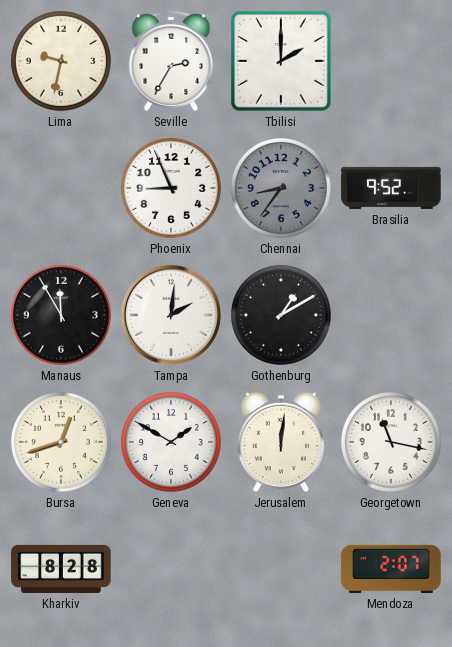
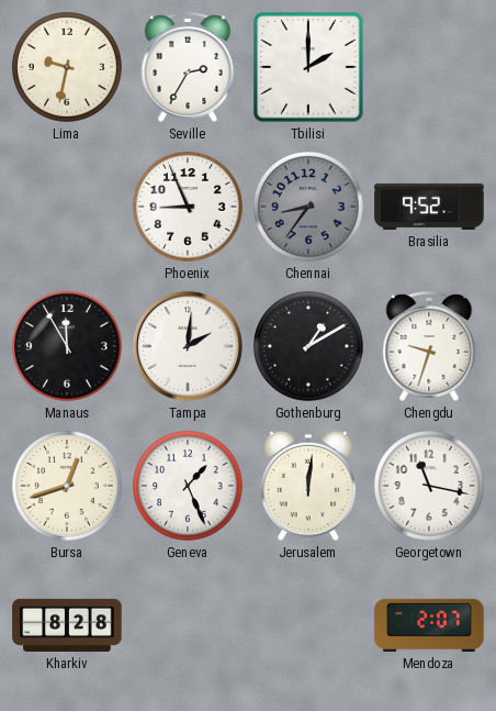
Chengdu: none -> 9:33
Geneva: 1:50 -> 1:26
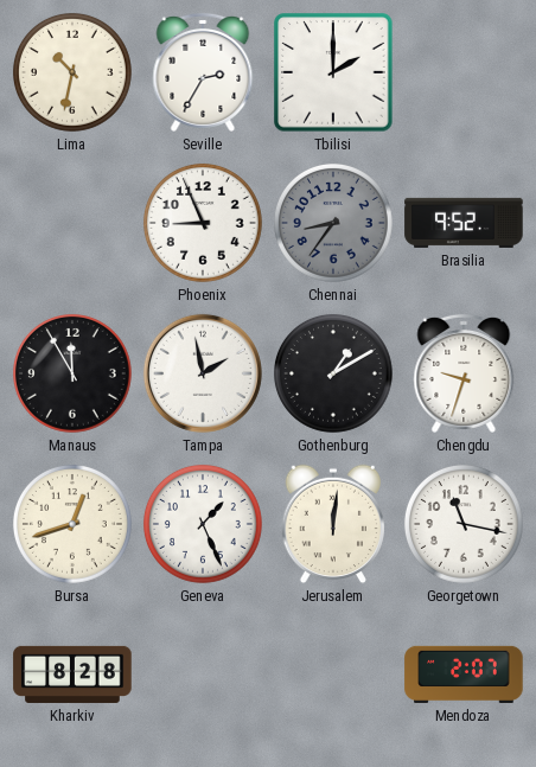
Lima: 9:32 -> 10:32
Tampa: 2:01 -> 1:58
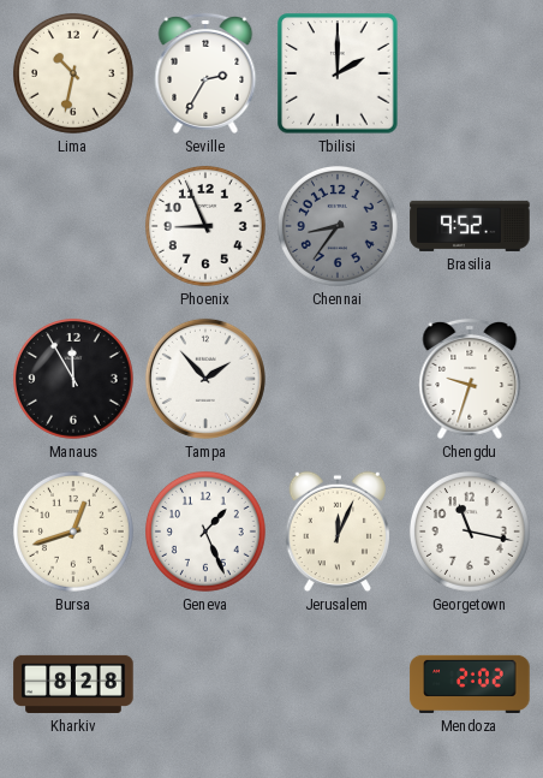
Tampa: 1:58 -> 1:53
Gothenburg: 1:10 -> none
Jerusalem: 12:01 -> 12:04
Mendoza: 2:07 -> 2:02
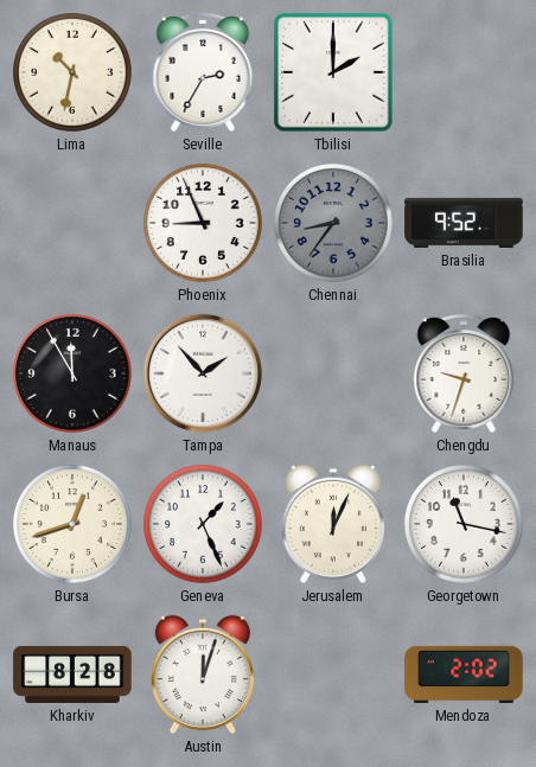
Austin: none -> 12:03
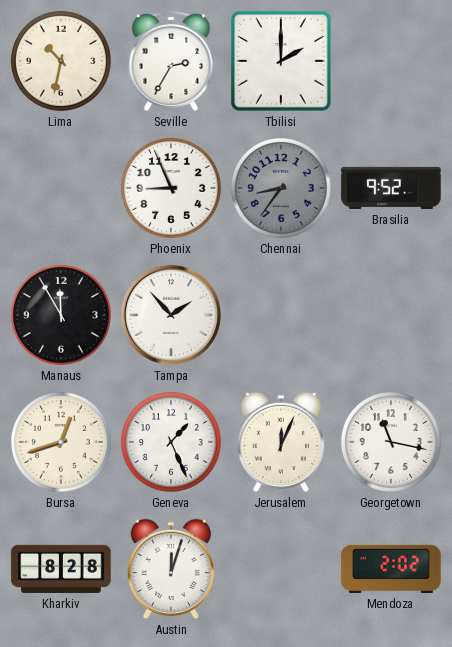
Chengdu: 9:33 -> none
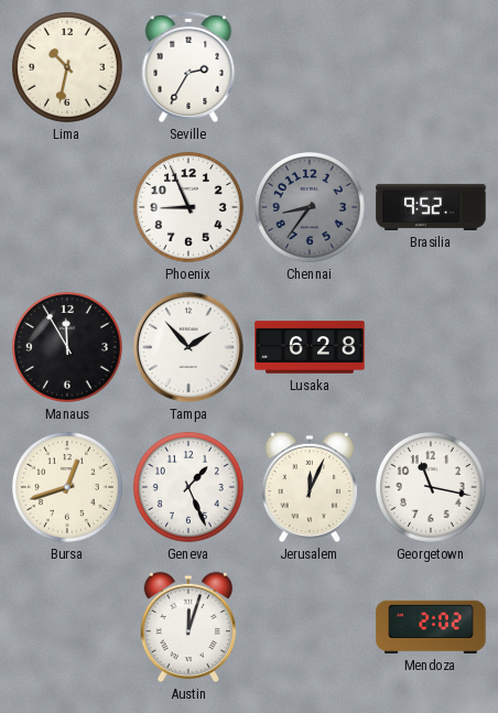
Tbilisi: 2:00 -> none
Lusaka: none -> 6:28
Kharkiv: 8:28 -> none
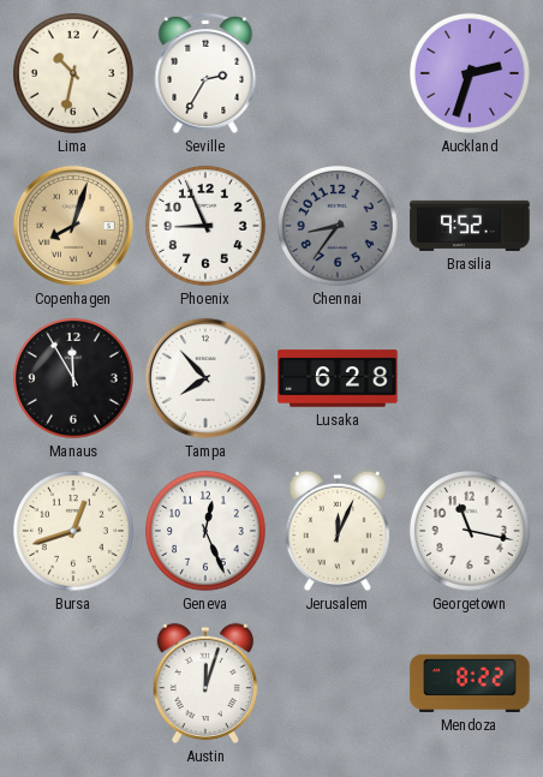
Auckland: none -> 2:33
Copenhagen: none -> 8:03
Tampa: 1:53 -> 7:53
Geneva: 1:26 -> 12:26
Mendoza: 2:02 -> 8:22
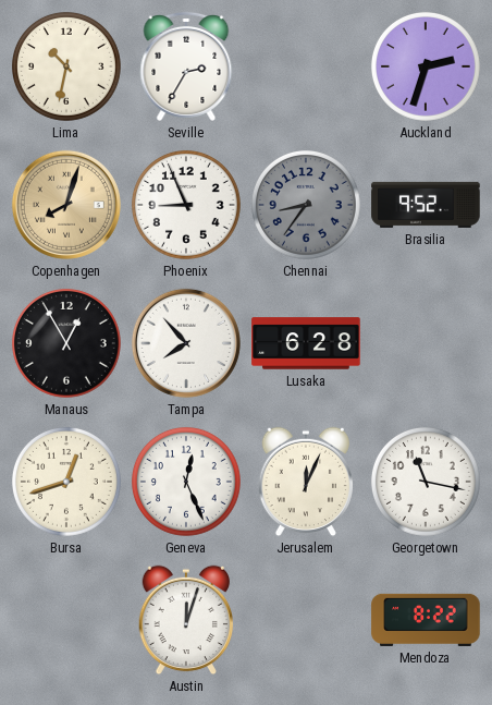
Manaus: 11:55 -> 12:55
